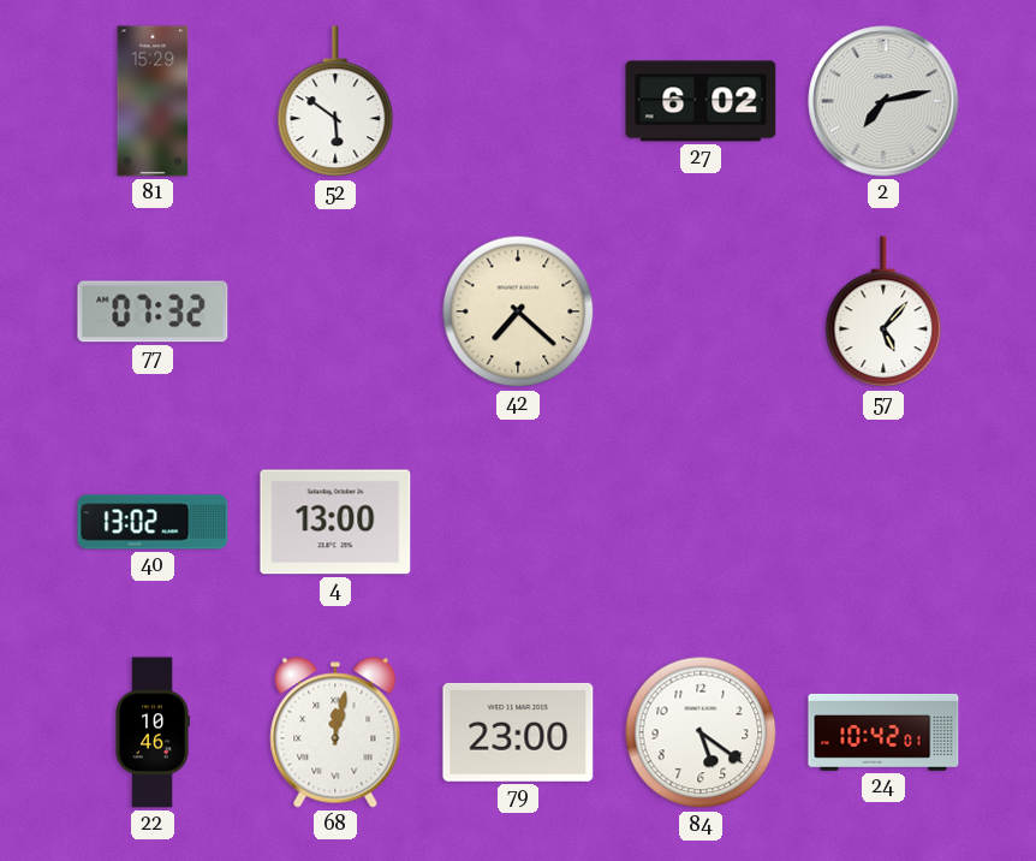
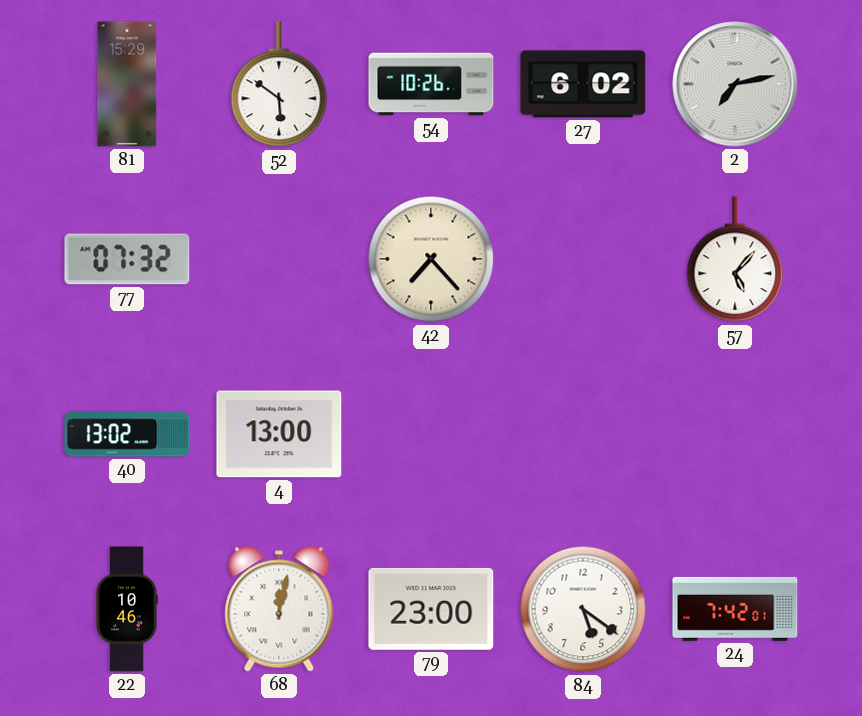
54: none -> 10:26
42: 7:22 -> 7:23
24: 10:42 -> 7:42
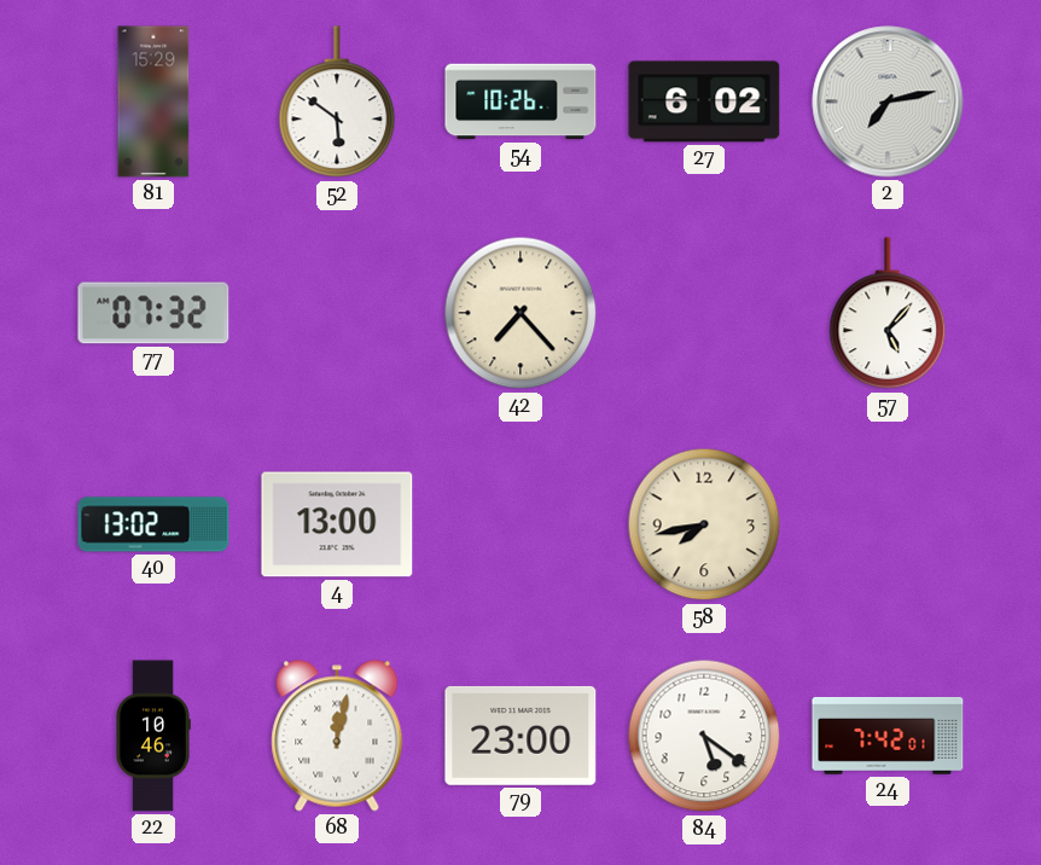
58: none -> 7:43
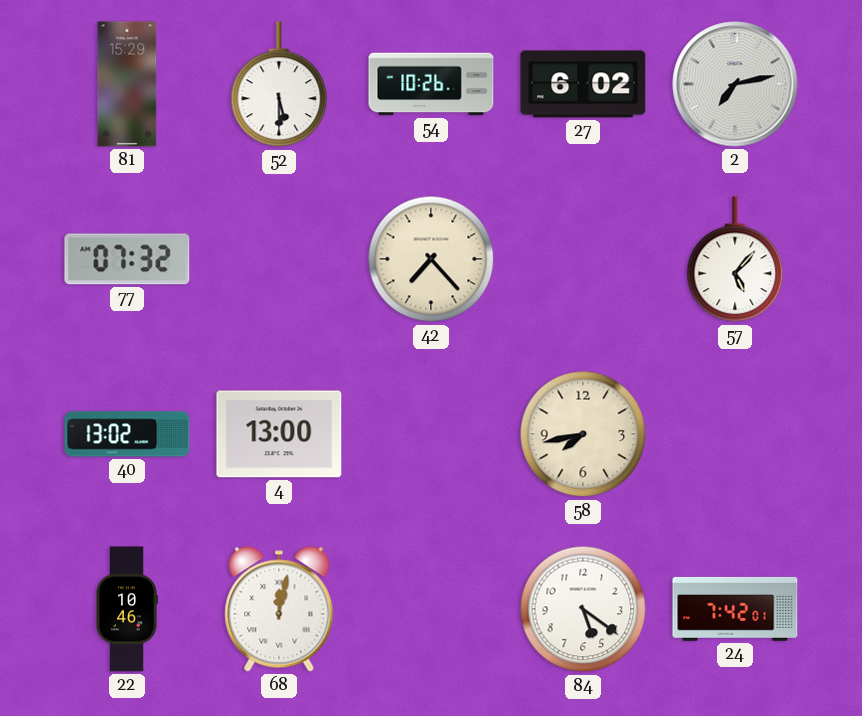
52: 5:51 -> 5:30
79: 23:00 -> none
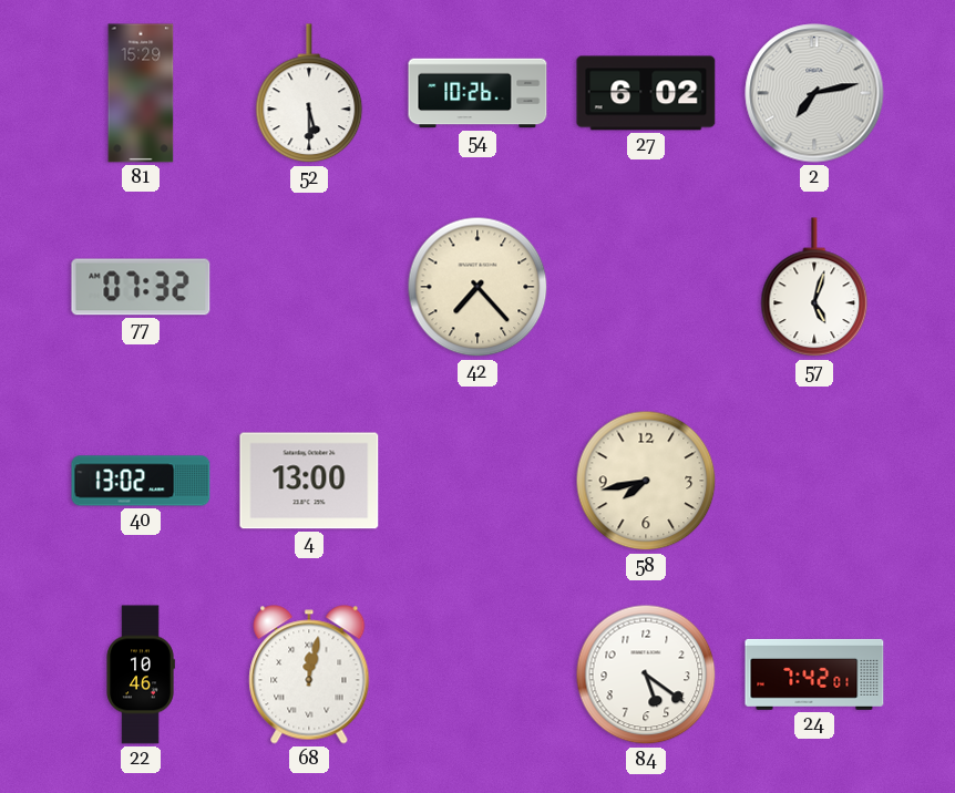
57: 5:07 -> 5:03
